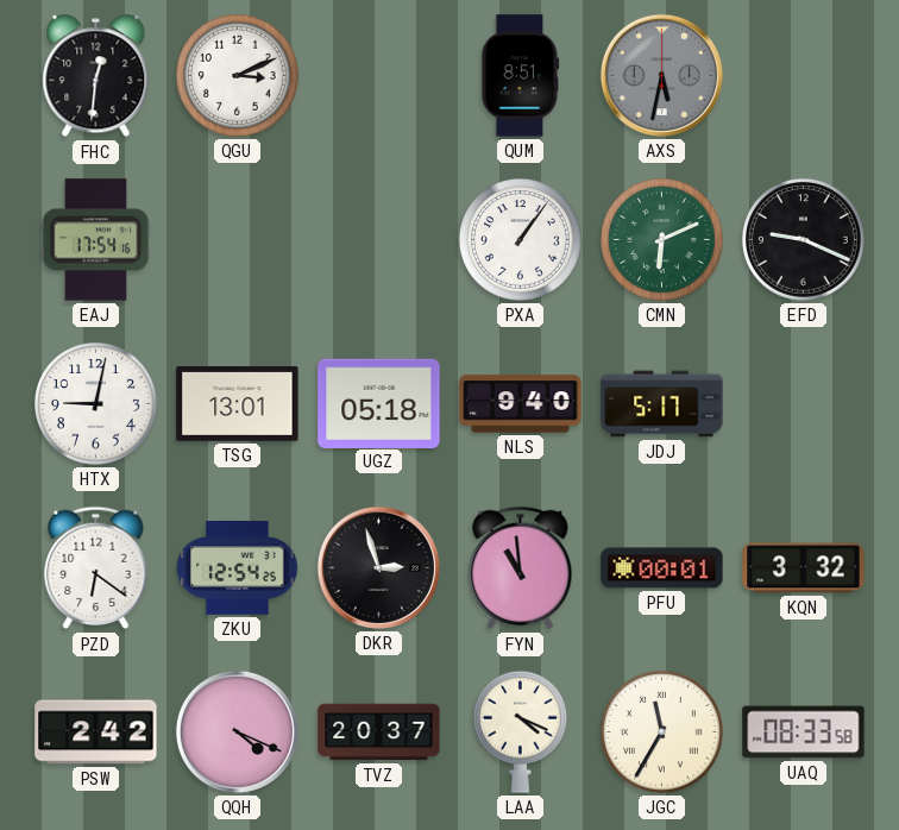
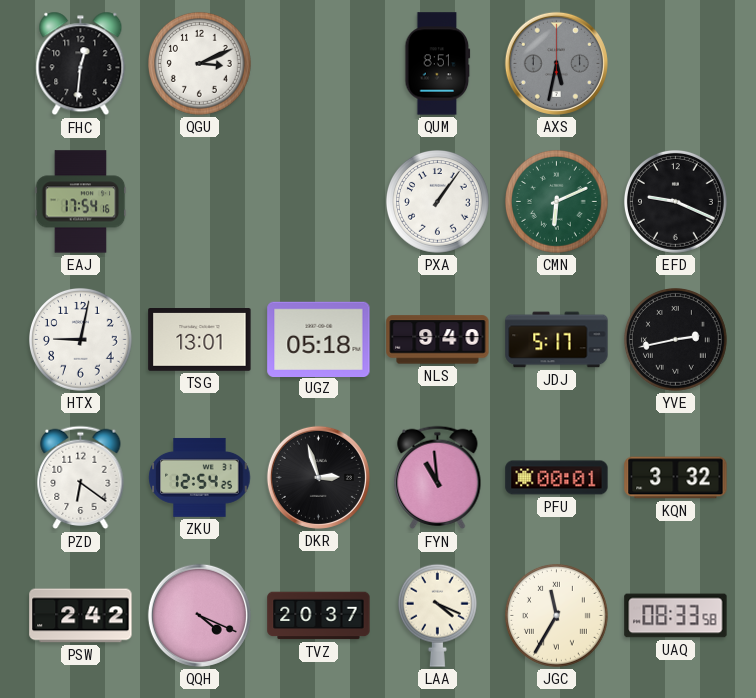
YVE: none -> 2:43
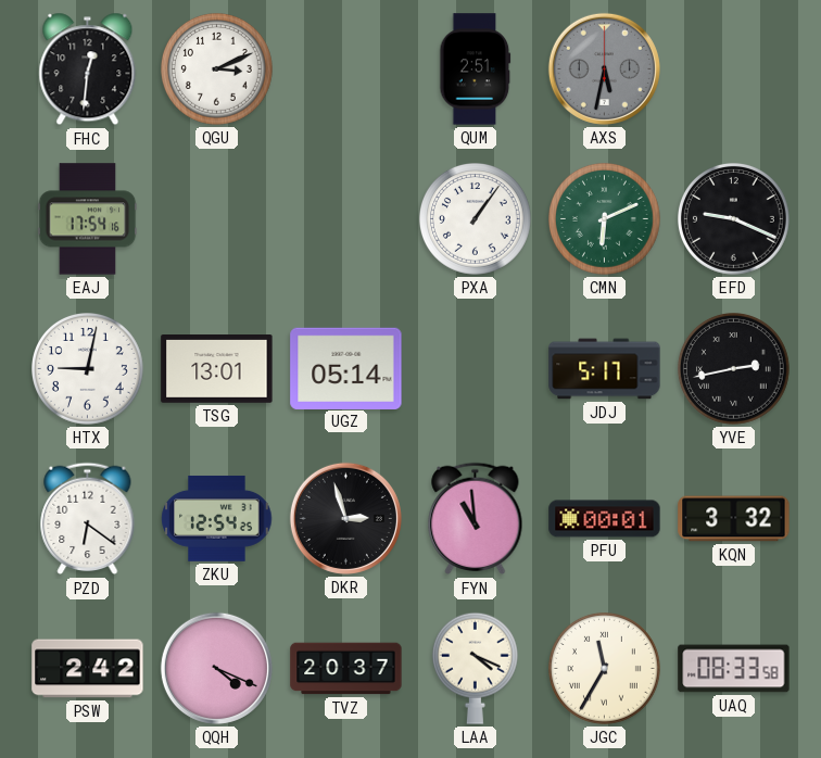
QUM: 8:51 -> 2:51
UGZ: 05:18 -> 05:14
NLS: 9:40 -> none
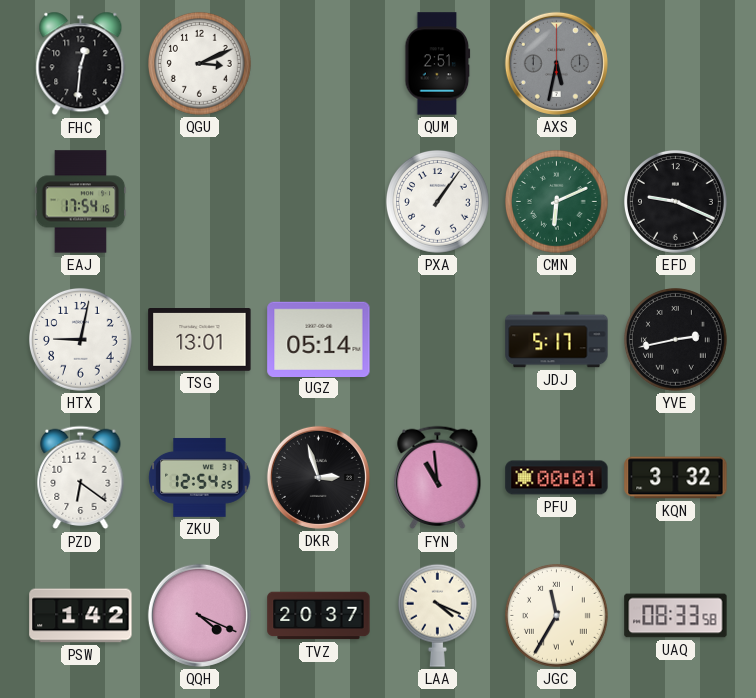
PSW: 2:42 -> 1:42
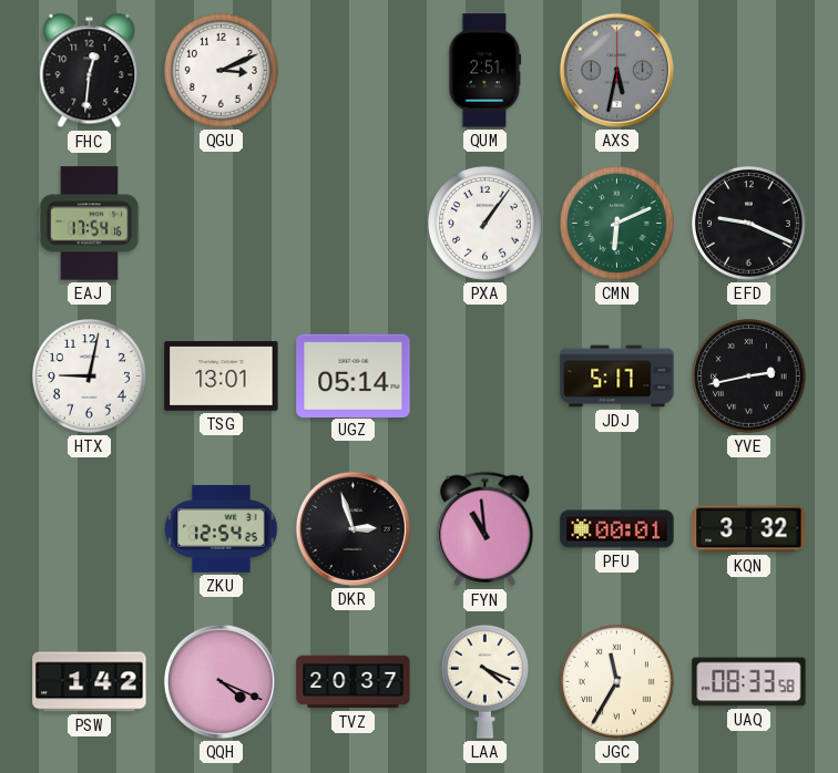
PZD: 6:21 -> none
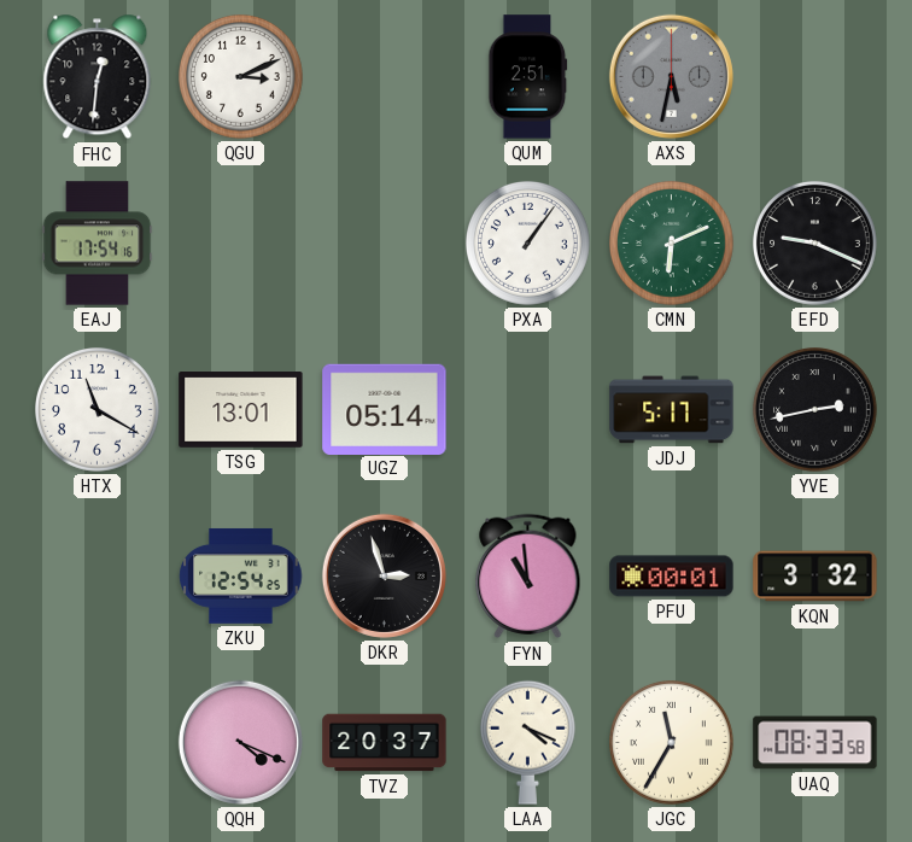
HTX: 9:02 -> 11:20
PSW: 1:42 -> none
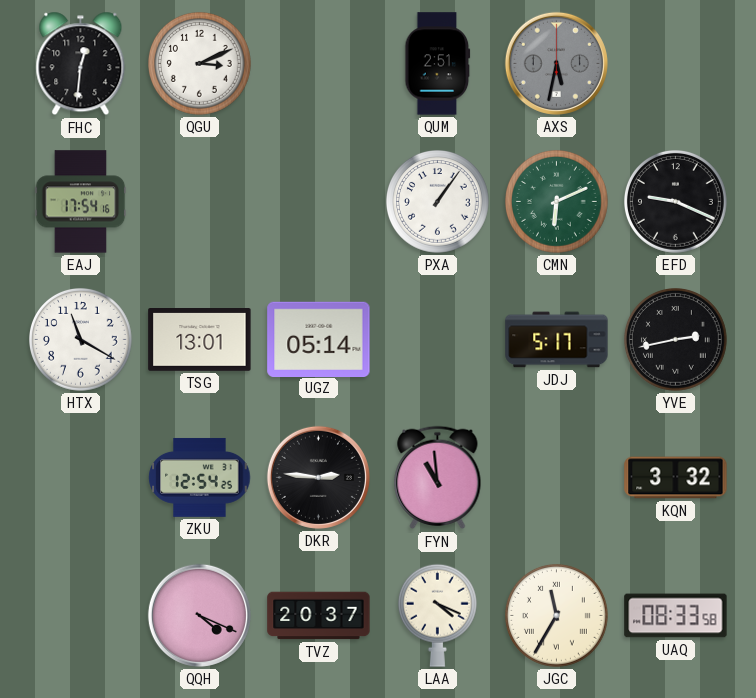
DKR: 2:57 -> 2:46
PFU: 00:01 -> none
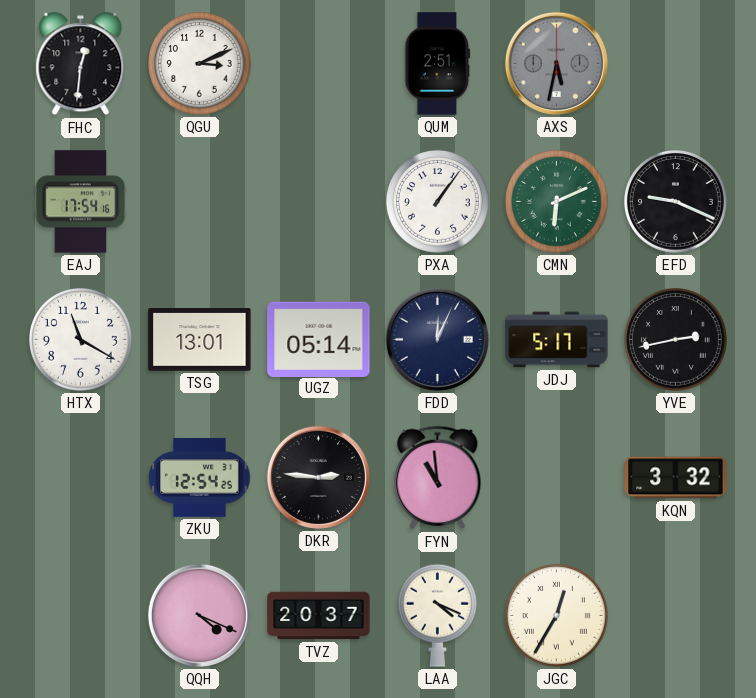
FDD: none -> 12:04
JGC: 11:35 -> 12:35
UAQ: 08:33 -> none
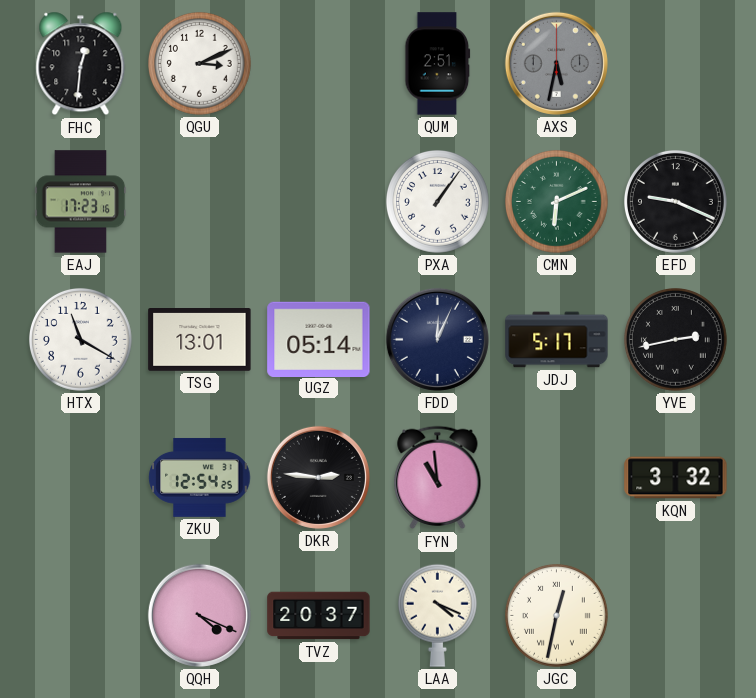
EAJ: 17:54 -> 17:23
JGC: 12:35 -> 12:32
